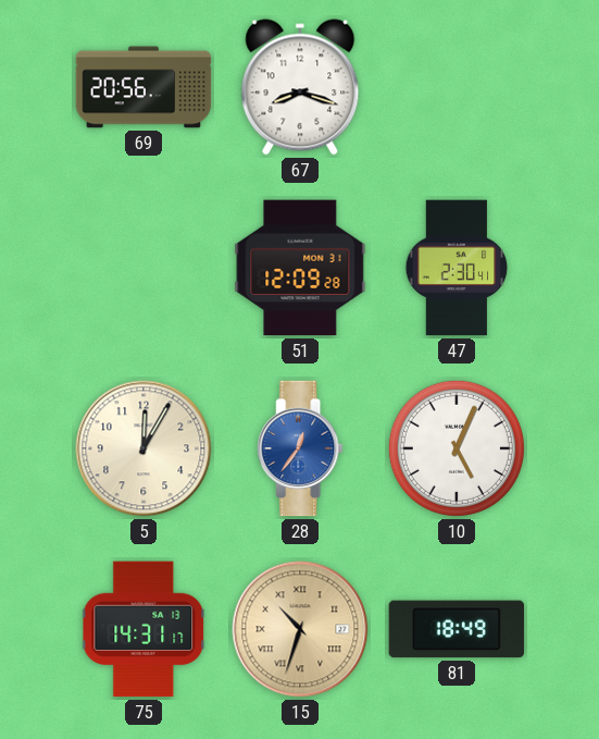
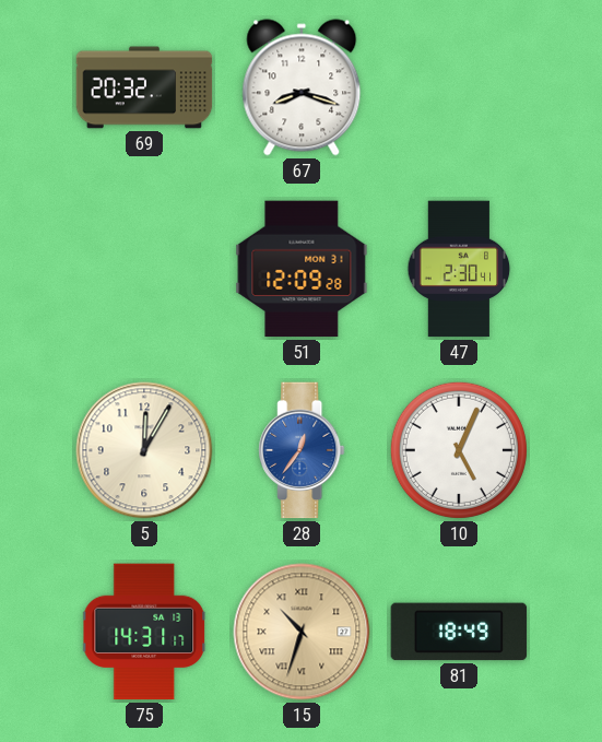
69: 20:56 -> 20:32
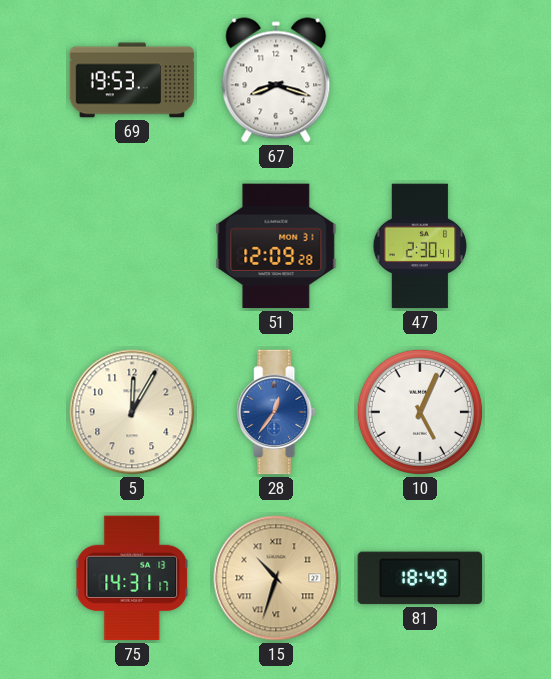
69: 20:32 -> 19:53
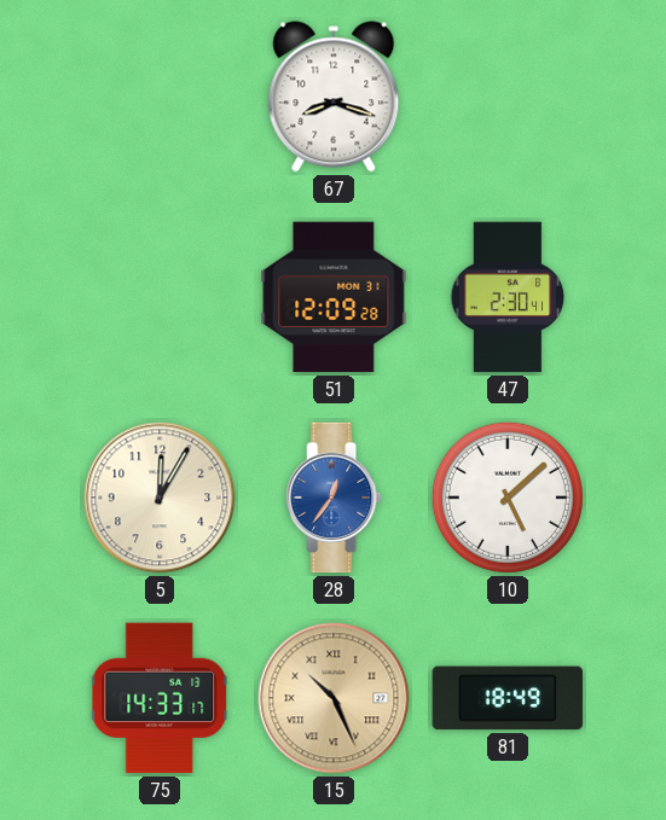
69: 19:53 -> none
10: 5:04 -> 5:08
75: 14:31 -> 14:33
15: 10:33 -> 10:26
